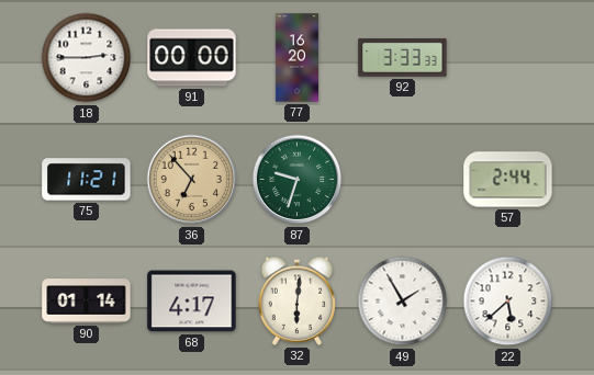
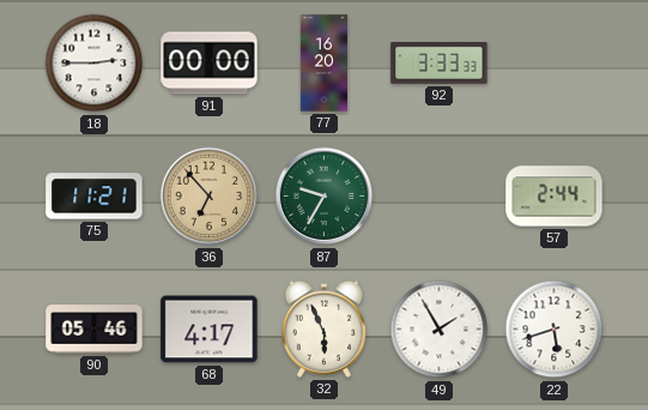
87: 9:33 -> 9:35
90: 01:14 -> 05:46
32: 6:01 -> 5:56
22: 5:38 -> 5:42
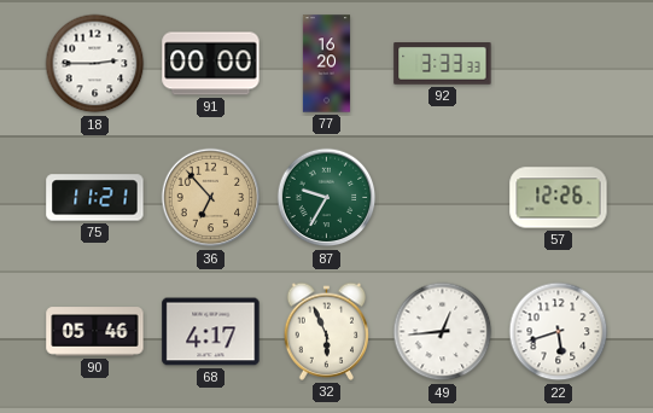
57: 2:44 -> 12:26
49: 1:55 -> 12:44
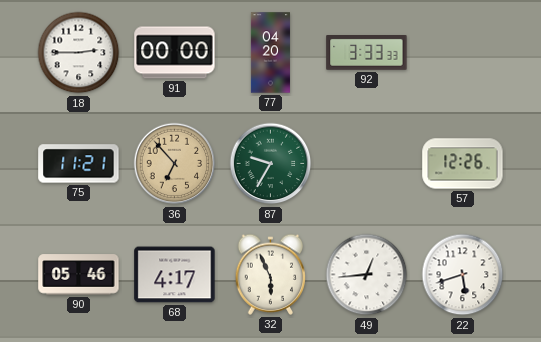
77: 16:20 -> 04:20
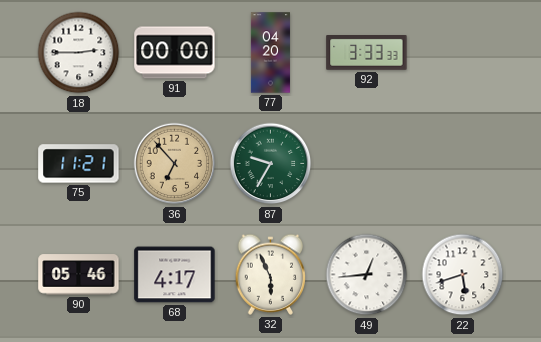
57: 12:26 -> none
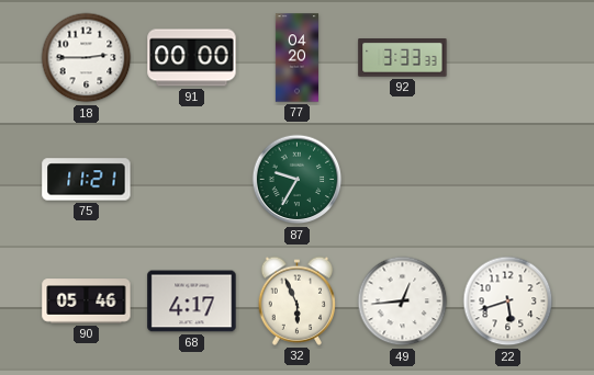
36: 6:53 -> none
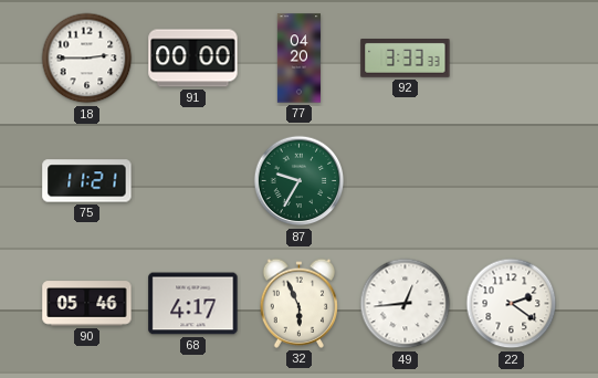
22: 5:42 -> 2:21
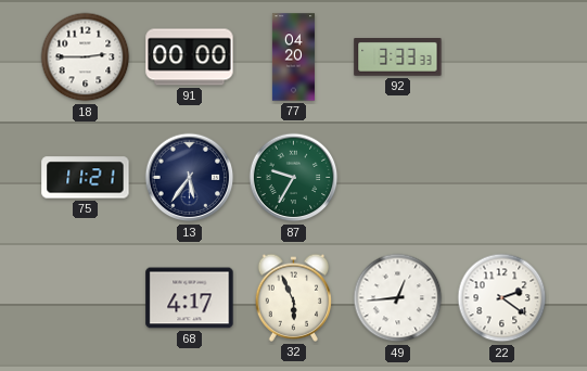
13: none -> 5:36
90: 05:46 -> none
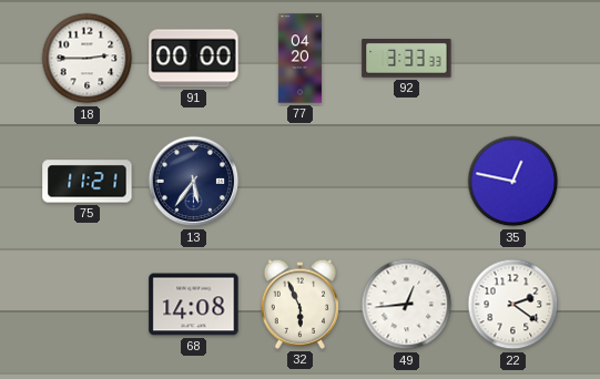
87: 9:35 -> none
35: none -> 12:47
68: 4:17 -> 14:08
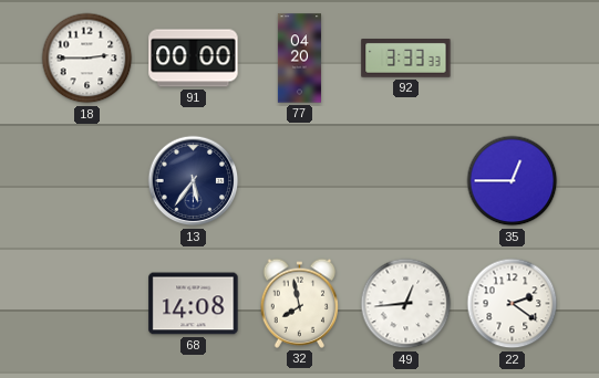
75: 11:21 -> none
35: 12:47 -> 12:45
32: 5:56 -> 7:58
